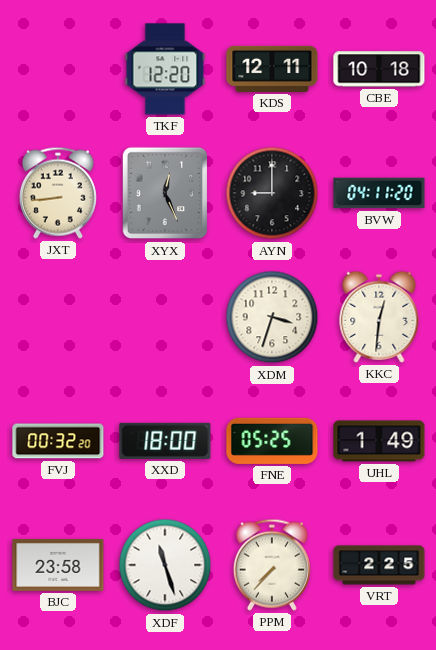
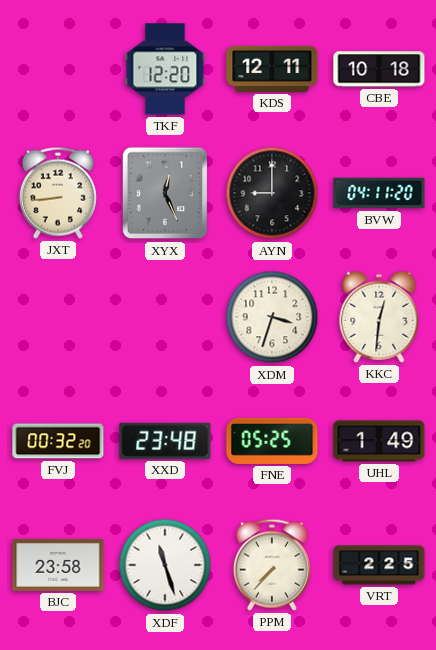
XXD: 18:00 -> 23:48
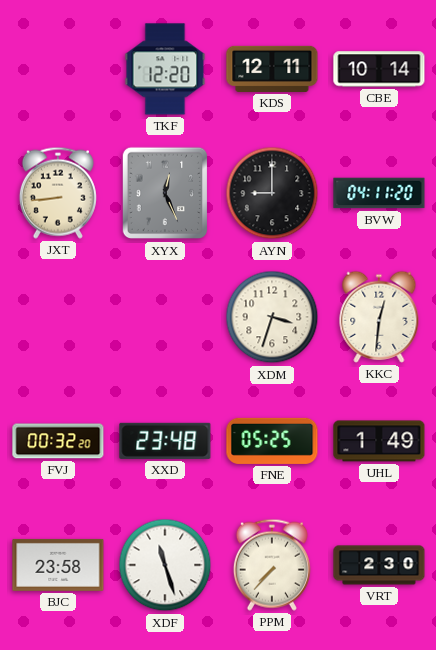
CBE: 10:18 -> 10:14
VRT: 2:25 -> 2:30
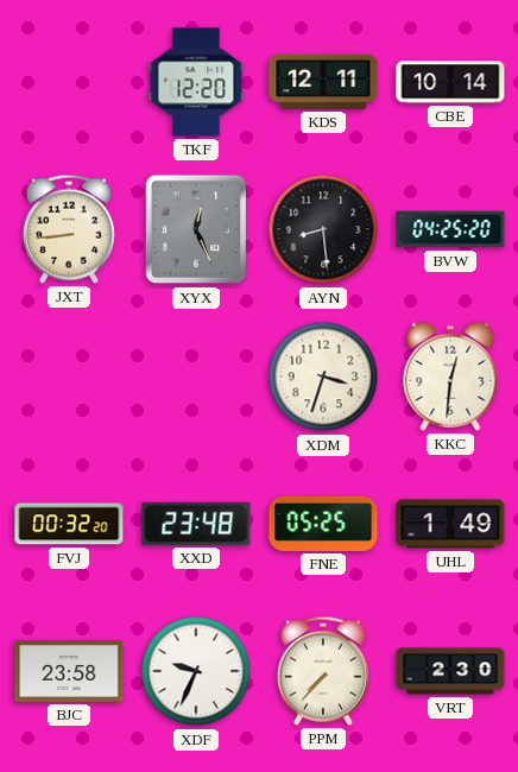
AYN: 9:00 -> 8:29
BVW: 04:11 -> 04:25
XDF: 11:27 -> 9:34
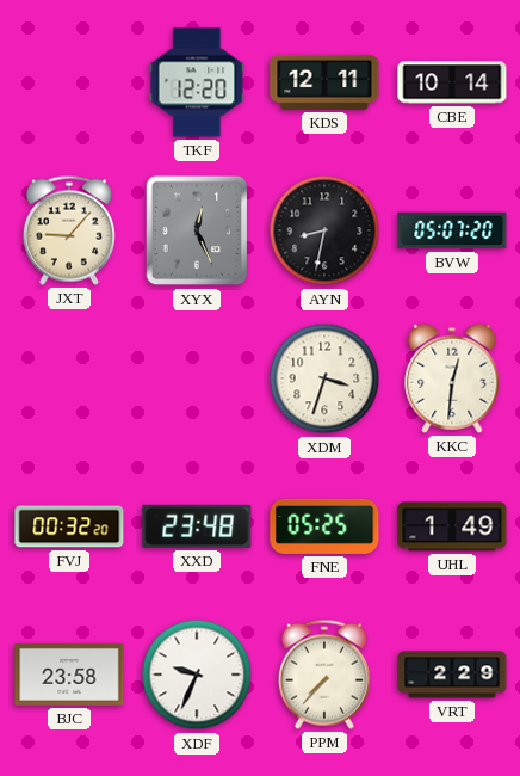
JXT: 8:44 -> 9:07
AYN: 8:29 -> 8:32
BVW: 04:25 -> 05:07
VRT: 2:30 -> 2:29
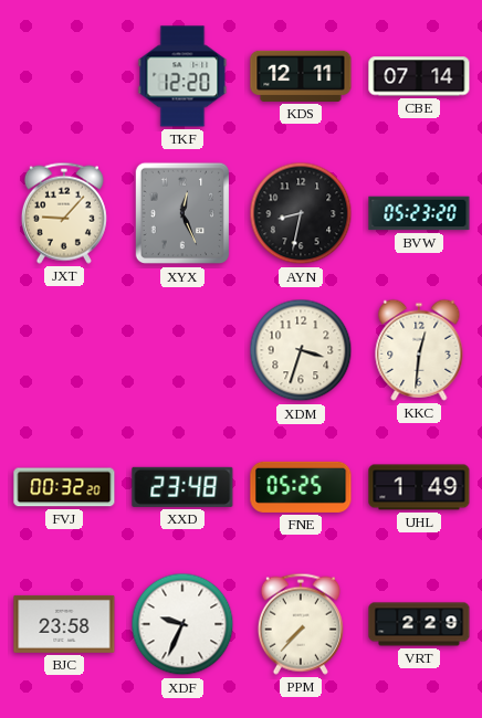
CBE: 10:14 -> 07:14
BVW: 05:07 -> 05:23
